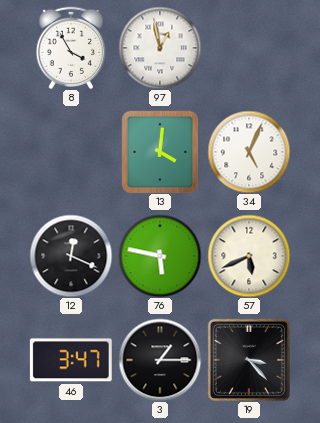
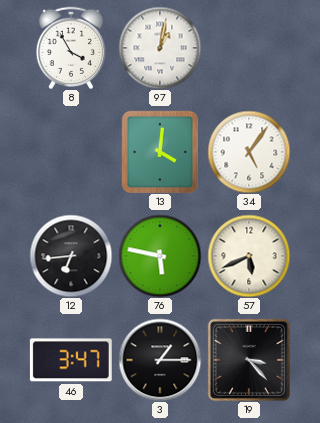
97: 12:58 -> 1:02
34: 5:04 -> 5:06
12: 12:19 -> 6:44
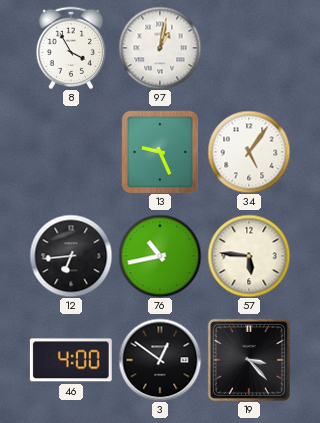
13: 4:01 -> 9:26
76: 5:47 -> 10:43
57: 5:41 -> 5:46
46: 3:47 -> 4:00
3: 1:15 -> 12:51
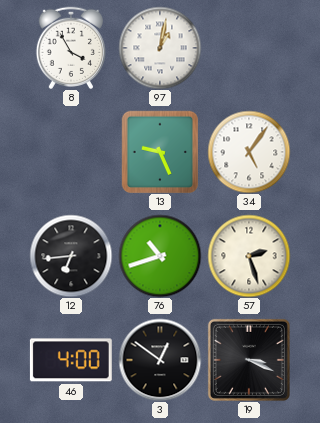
76: 10:43 -> 10:42
57: 5:46 -> 2:27
19: 3:23 -> 3:19
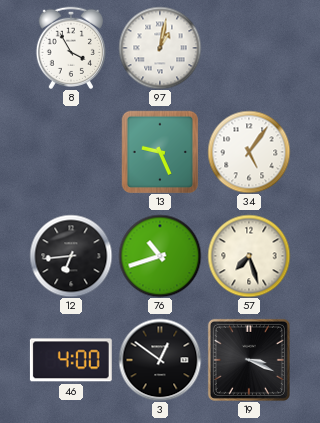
57: 2:27 -> 7:27
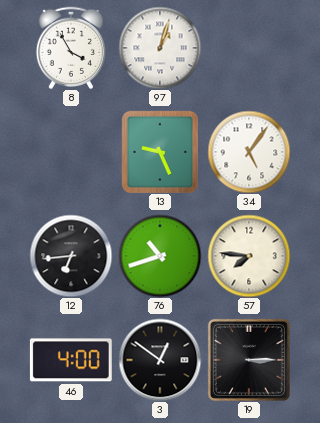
97: 1:02 -> 1:03
57: 7:27 -> 7:46
19: 3:19 -> 3:15
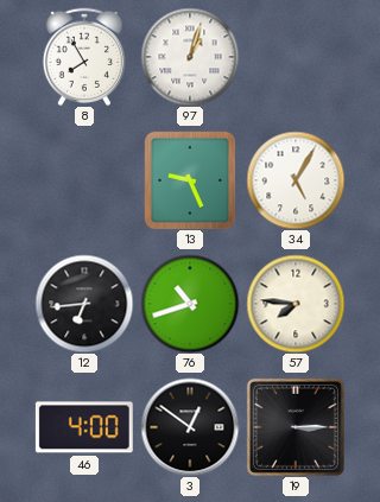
8: 3:55 -> 7:55
34: 5:06 -> 5:05
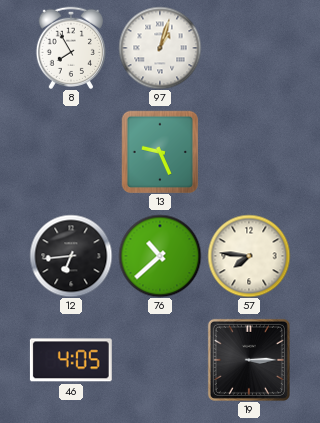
34: 5:05 -> none
76: 10:42 -> 10:38
46: 4:00 -> 4:05
3: 12:51 -> none
